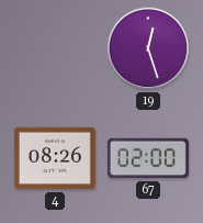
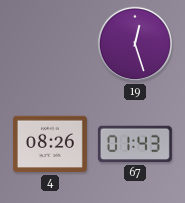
67: 02:00 -> 01:43
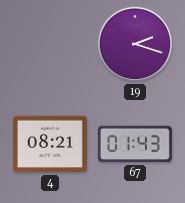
19: 12:27 -> 2:18
4: 08:26 -> 08:21
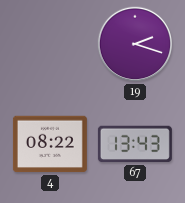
4: 08:21 -> 08:22
67: 01:43 -> 13:43
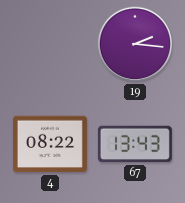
19: 2:18 -> 2:16
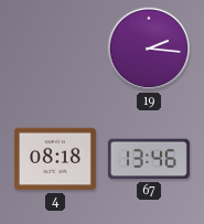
4: 08:22 -> 08:18
67: 13:43 -> 13:46
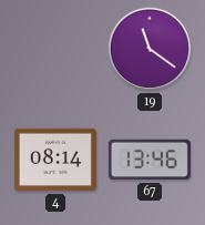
19: 2:16 -> 11:21
4: 08:18 -> 08:14
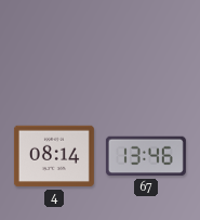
19: 11:21 -> none
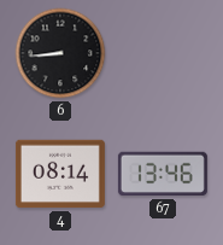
6: none -> 8:44
